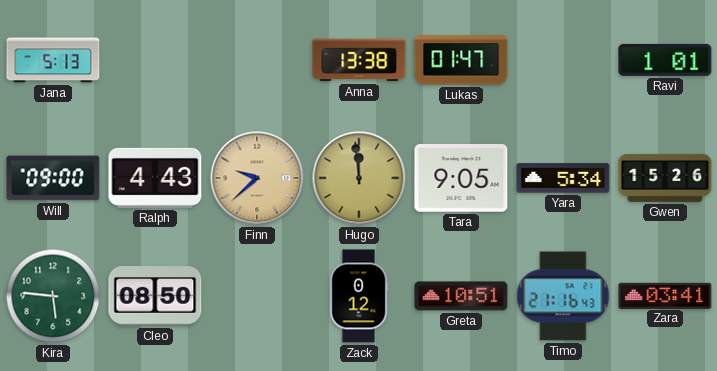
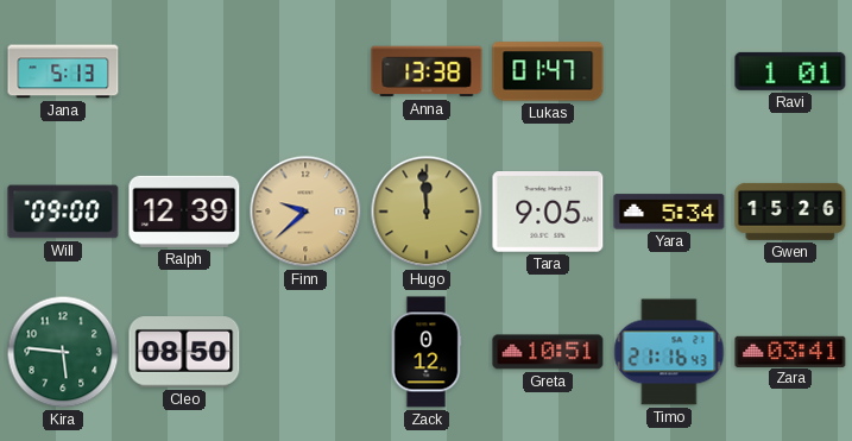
Ralph: 4:43 -> 12:39
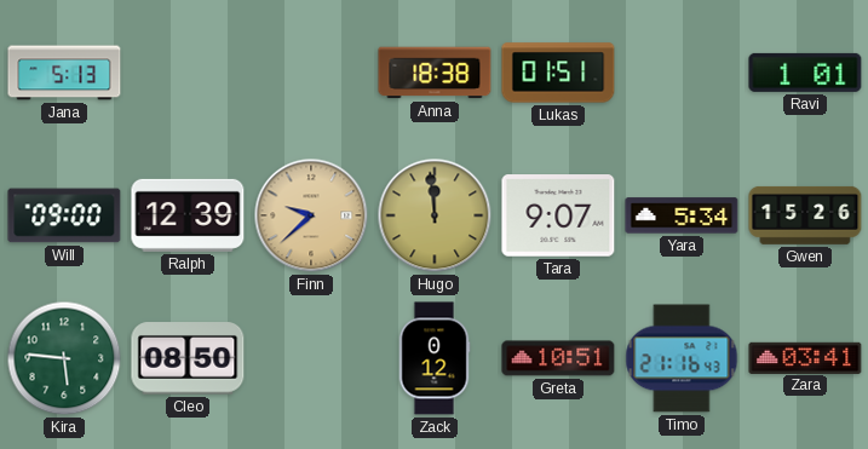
Anna: 13:38 -> 18:38
Lukas: 01:47 -> 01:51
Tara: 9:05 -> 9:07
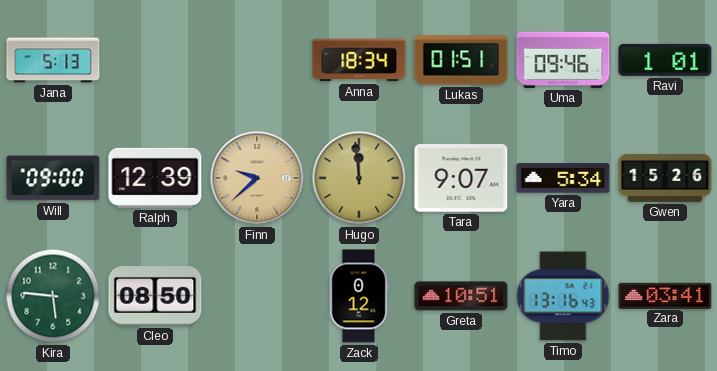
Anna: 18:38 -> 18:34
Uma: none -> 09:46
Timo: 21:16 -> 13:16
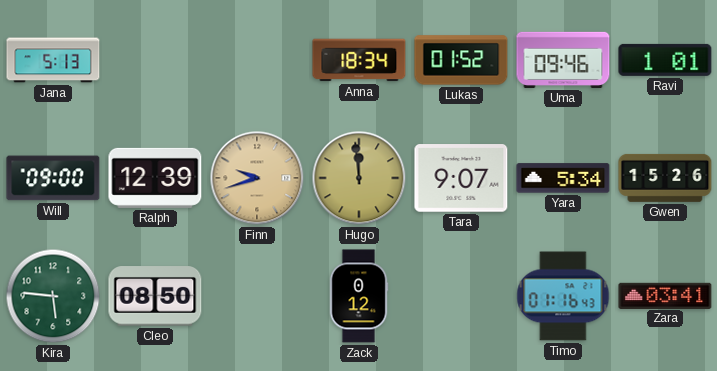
Lukas: 01:51 -> 01:52
Finn: 9:38 -> 9:42
Greta: 10:51 -> none
Timo: 13:16 -> 01:16
